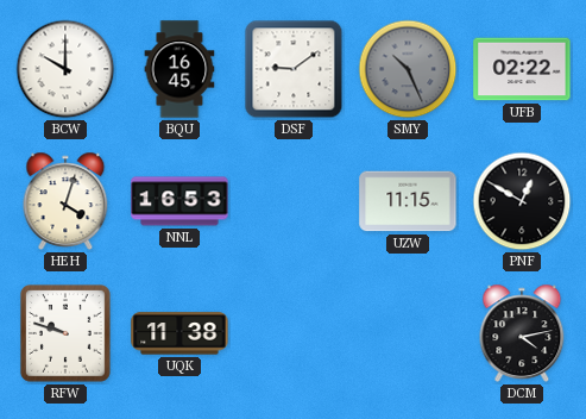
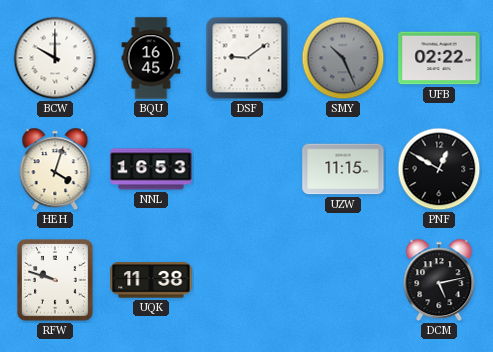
DCM: 4:13 -> 5:13
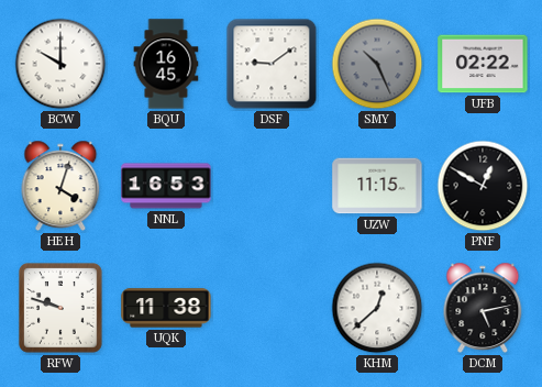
KHM: none -> 12:38
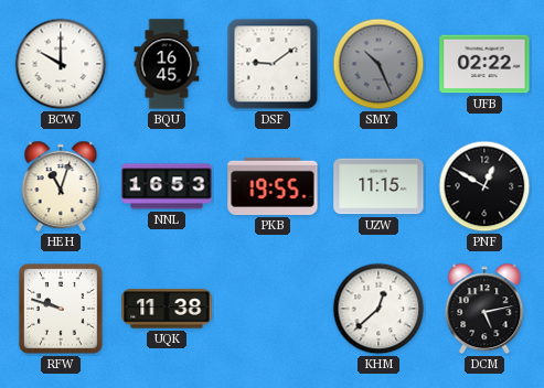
HEH: 4:03 -> 11:03
PKB: none -> 19:55
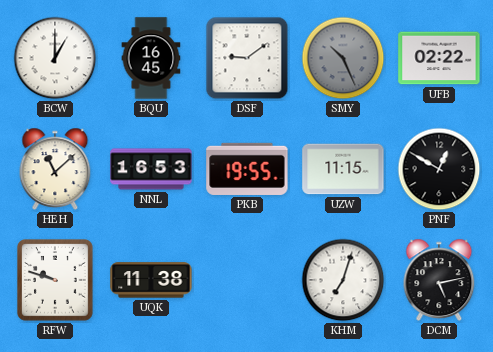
BCW: 10:00 -> 1:00
HEH: 11:03 -> 11:08
KHM: 12:38 -> 7:03
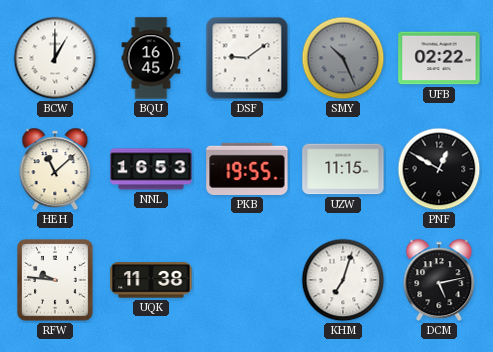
RFW: 9:48 -> 9:46
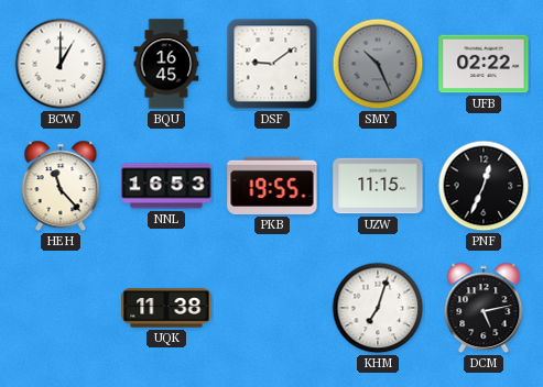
HEH: 11:08 -> 11:23
PNF: 12:50 -> 12:34
RFW: 9:46 -> none
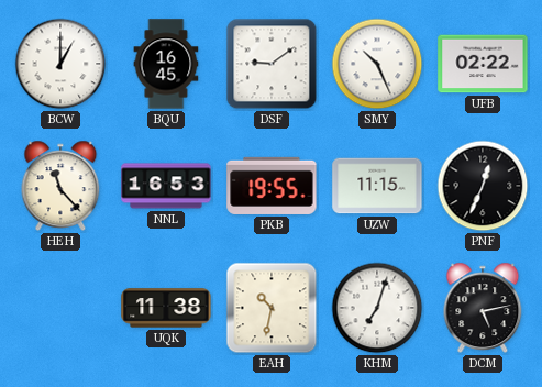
SMY dial: grey -> white
EAH: none -> 10:32
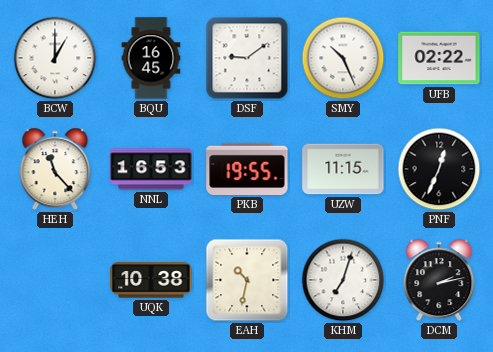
UQK: 11:38 -> 10:38
DCM: 5:13 -> 2:13
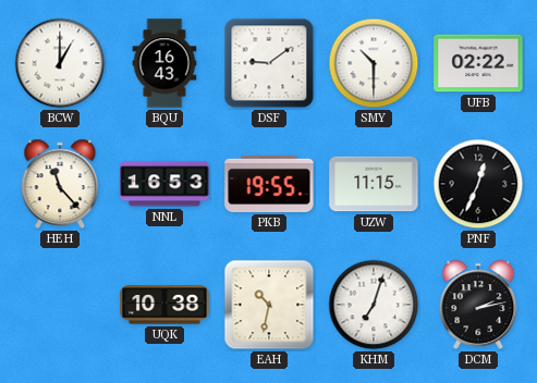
BQU: 16:45 -> 16:43
SMY: 10:26 -> 10:30
